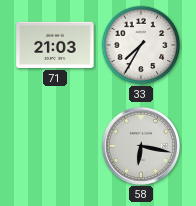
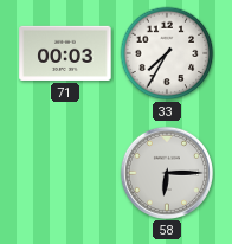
71: 21:03 -> 00:03
58: 6:17 -> 6:15
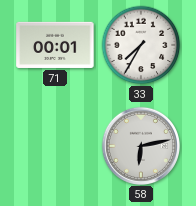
71: 00:03 -> 00:01
58: 6:15 -> 6:13
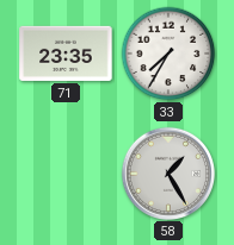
71: 00:01 -> 23:35
58: 6:13 -> 1:25
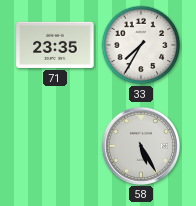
58: 1:25 -> 5:25
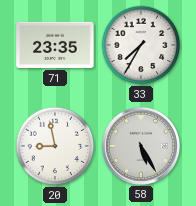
20: none -> 8:58
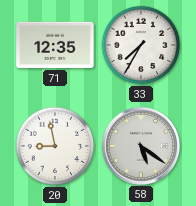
71: 23:35 -> 12:35
58: 5:25 -> 5:21
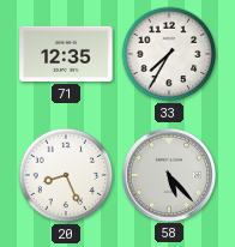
20: 8:58 -> 8:26
58: 5:21 -> 5:23
